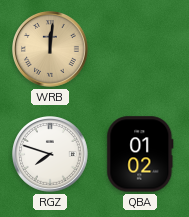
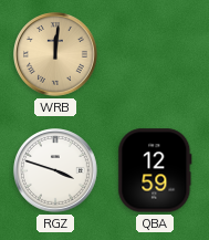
RGZ: 7:48 -> 3:48
QBA: 01:02 -> 12:59
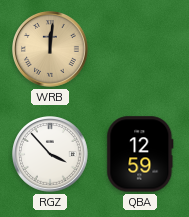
RGZ: 3:48 -> 3:53
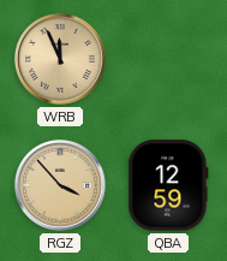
WRB: 12:01 -> 11:56
RGZ dial: white -> champagne
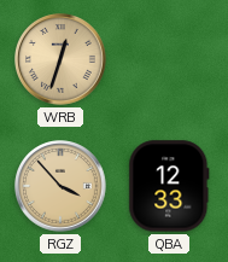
WRB: 11:56 -> 12:33
QBA: 12:59 -> 12:33
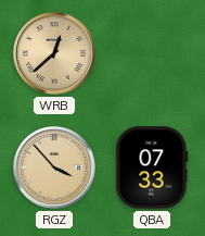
WRB: 12:33 -> 12:38
QBA: 12:33 -> 07:33
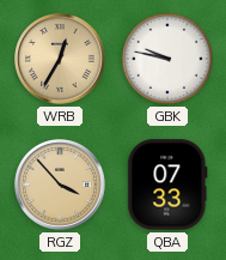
WRB: 12:38 -> 12:35
GBK: none -> 9:47
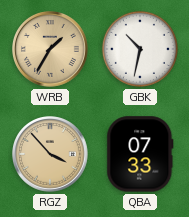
WRB: 12:35 -> 1:35
GBK: 9:47 -> 10:32
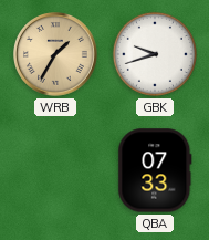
GBK: 10:32 -> 9:42
RGZ: 3:53 -> none
